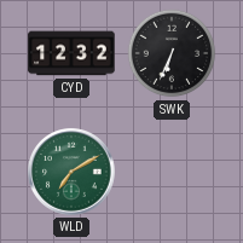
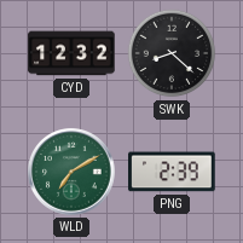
SWK: 6:34 -> 8:22
PNG: none -> 2:39
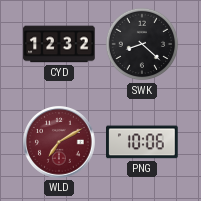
WLD dial: green -> burgundy
PNG: 2:39 -> 10:06
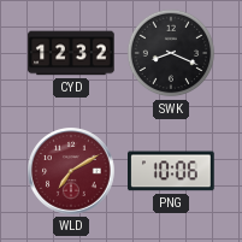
SWK: 8:22 -> 8:19
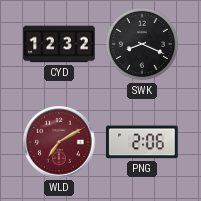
PNG: 10:06 -> 2:06
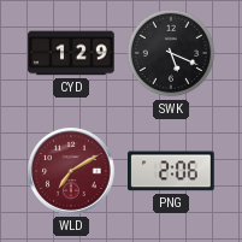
CYD: 12:32 -> 1:29
SWK: 8:19 -> 5:19
